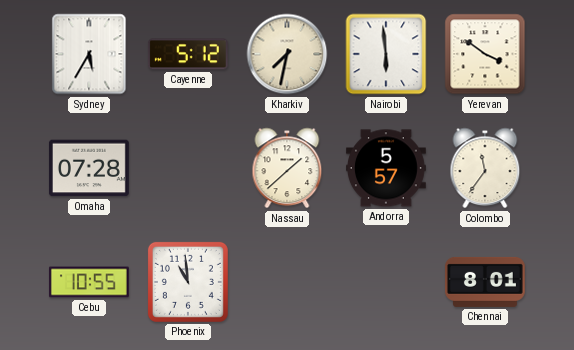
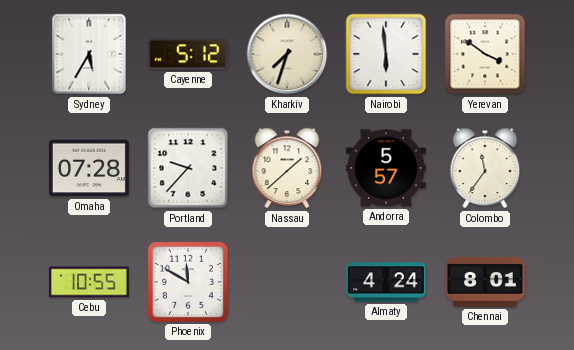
Kharkiv: 7:32 -> 7:33
Portland: none -> 9:37
Phoenix: 10:59 -> 11:50
Almaty: none -> 4:24
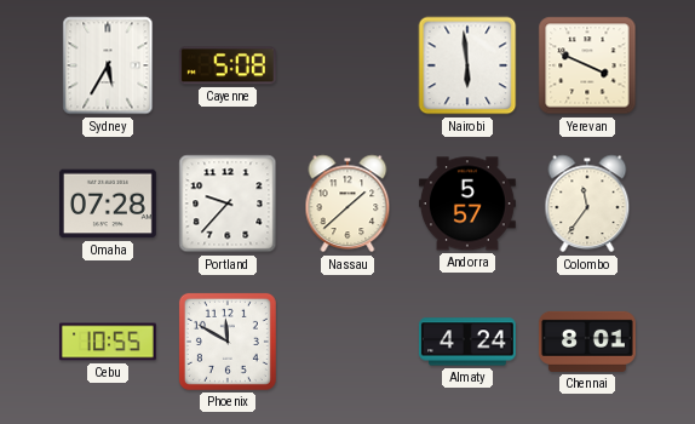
Cayenne: 5:12 -> 5:08
Kharkiv: 7:33 -> none
Yerevan: 3:51 -> 3:49
